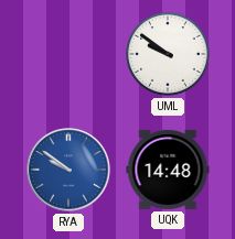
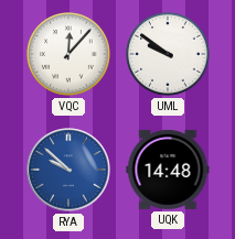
VQC: none -> 12:07
RYA: 9:51 -> 9:52
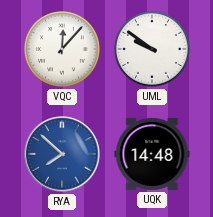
RYA: 9:52 -> 7:52
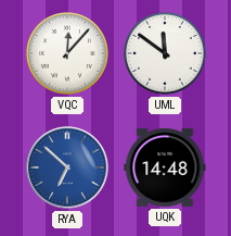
UML: 9:51 -> 11:51
RYA: 7:52 -> 6:52
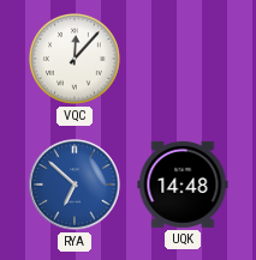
UML: 11:51 -> none
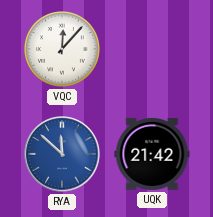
RYA: 6:52 -> 11:52
UQK: 14:48 -> 21:42
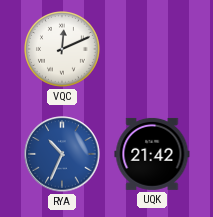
VQC: 12:07 -> 12:11
RYA: 11:52 -> 10:34
